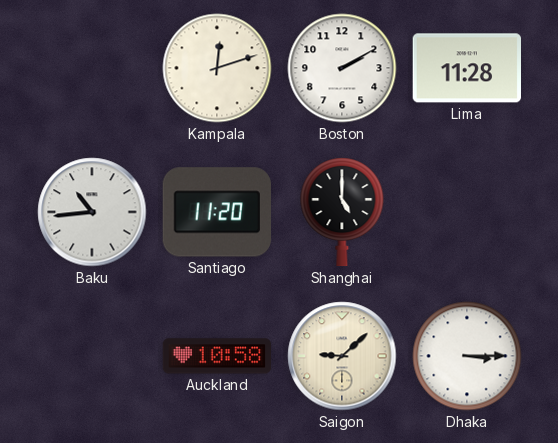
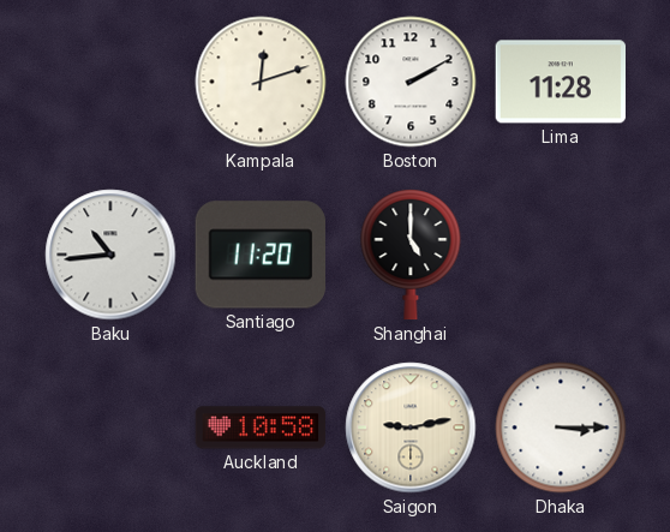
Saigon: 9:08 -> 9:13
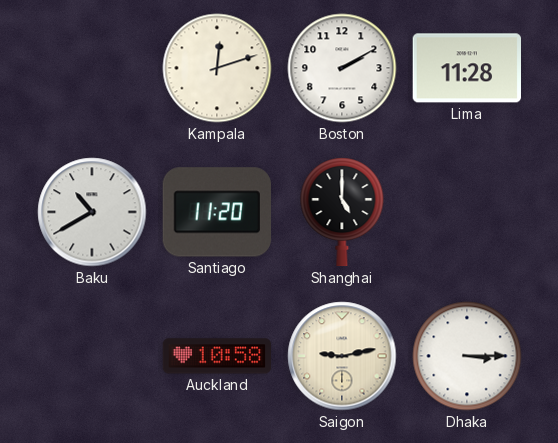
Baku: 10:44 -> 10:40
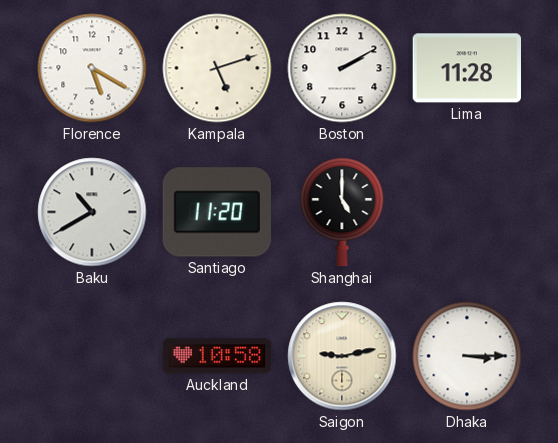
Florence: none -> 5:20
Kampala: 12:12 -> 5:12
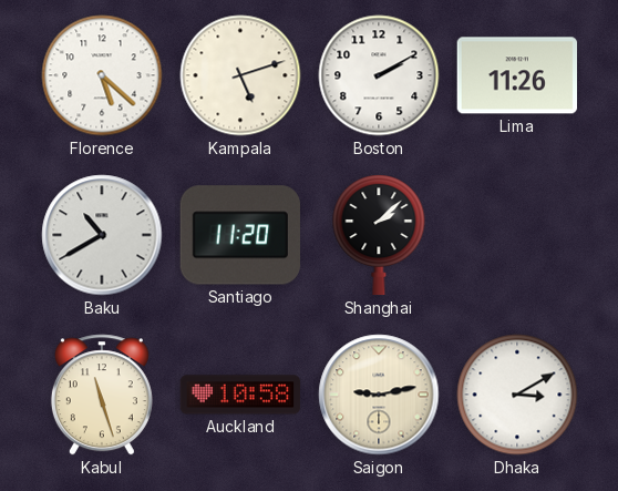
Florence: 5:20 -> 5:22
Lima: 11:28 -> 11:26
Shanghai: 5:00 -> 2:08
Kabul: none -> 11:27
Dhaka: 3:15 -> 3:10
